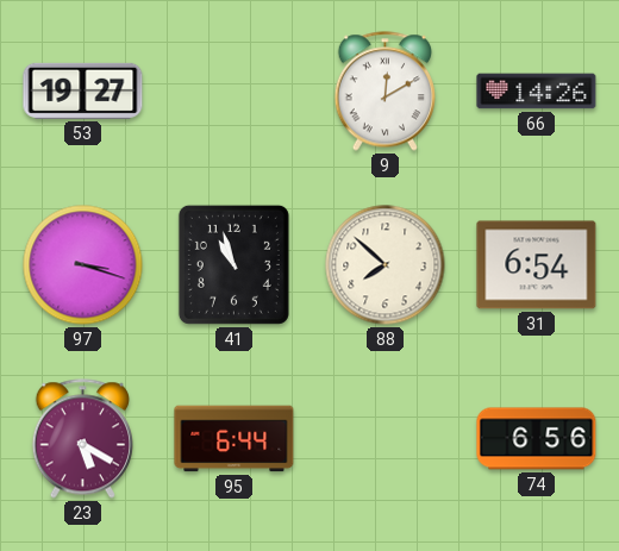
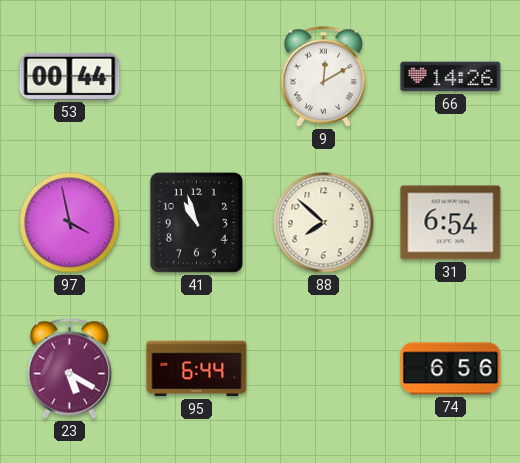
53: 19:27 -> 00:44
97: 3:18 -> 3:58
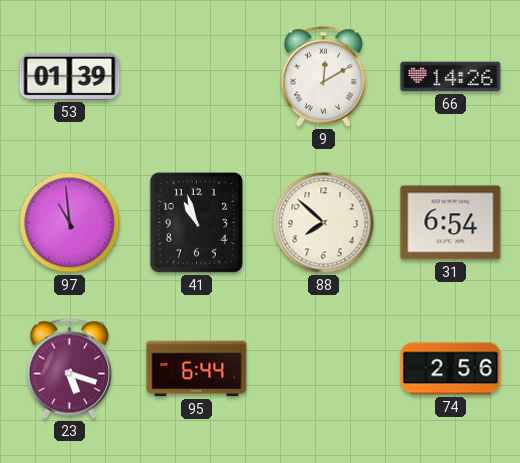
53: 00:44 -> 01:39
97: 3:58 -> 10:59
23: 5:20 -> 5:18
74: 6:56 -> 2:56
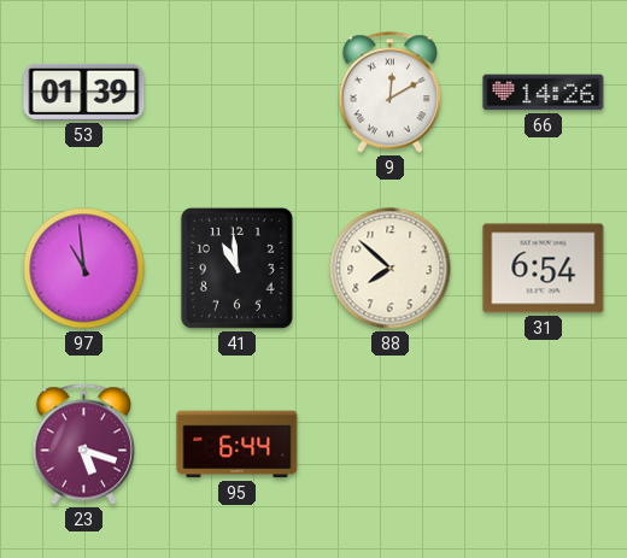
41: 10:57 -> 10:59
74: 2:56 -> none
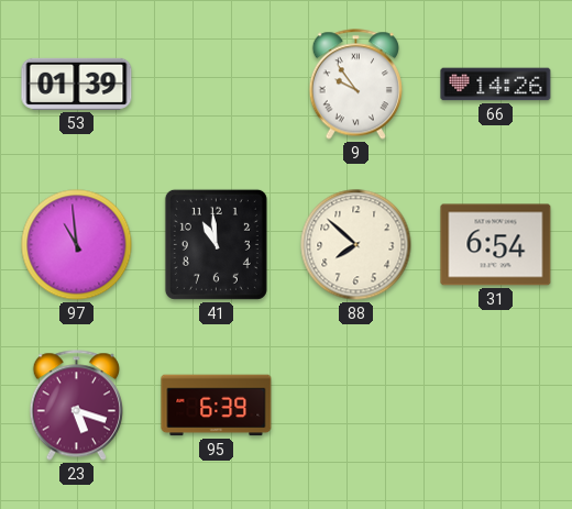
9: 12:10 -> 9:54
95: 6:44 -> 6:39
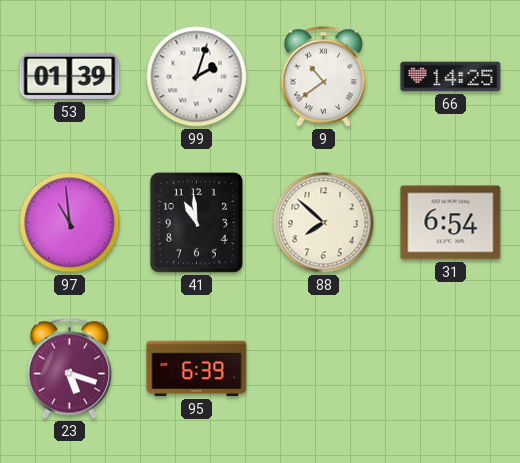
99: none -> 2:03
9: 9:54 -> 10:39
66: 14:26 -> 14:25
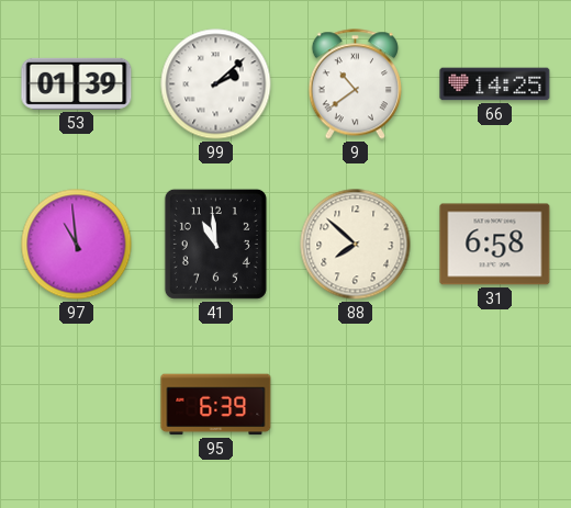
99: 2:03 -> 2:08
31: 6:54 -> 6:58
23: 5:18 -> none
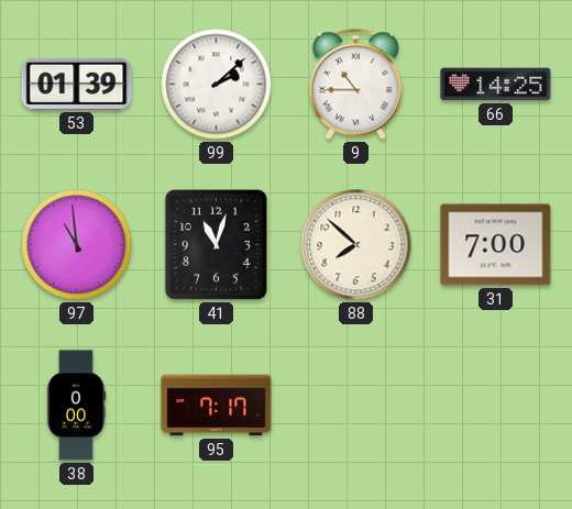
9: 10:39 -> 10:45
41: 10:59 -> 11:03
31: 6:58 -> 7:00
38: none -> 0:00
95: 6:39 -> 7:17
